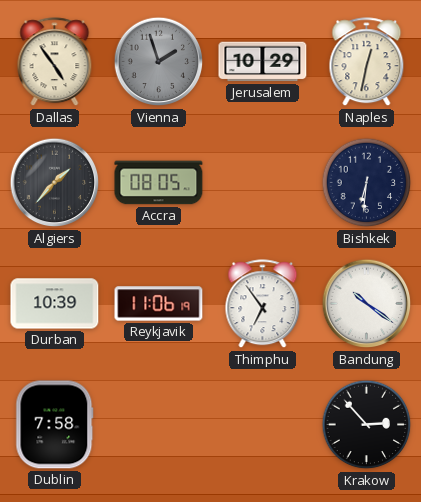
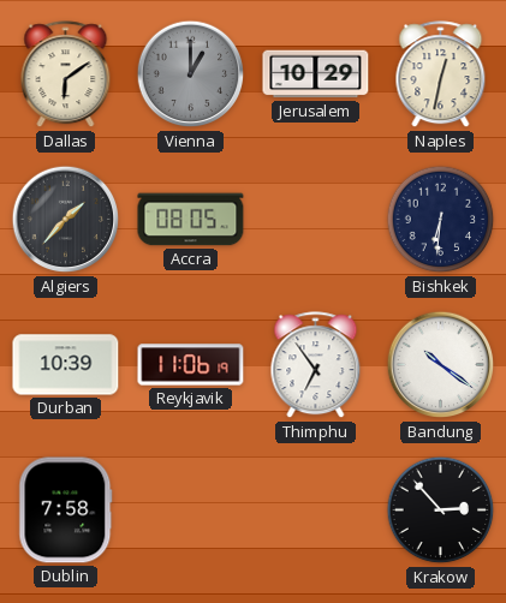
Dallas: 4:54 -> 6:09
Vienna: 1:57 -> 1:00
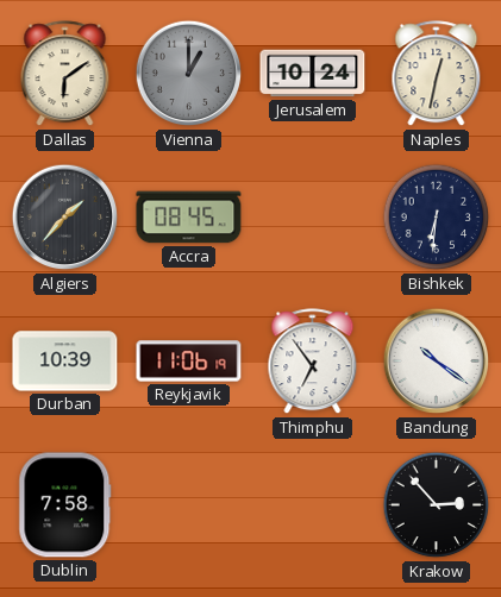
Jerusalem: 10:29 -> 10:24
Accra: 08:05 -> 08:45
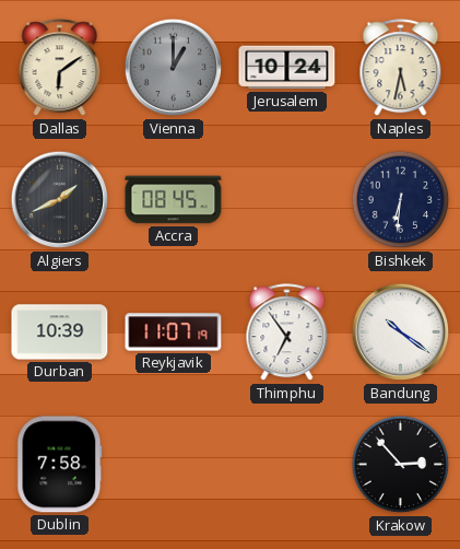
Naples: 12:32 -> 5:32
Algiers: 1:37 -> 1:41
Reykjavik: 11:06 -> 11:07
